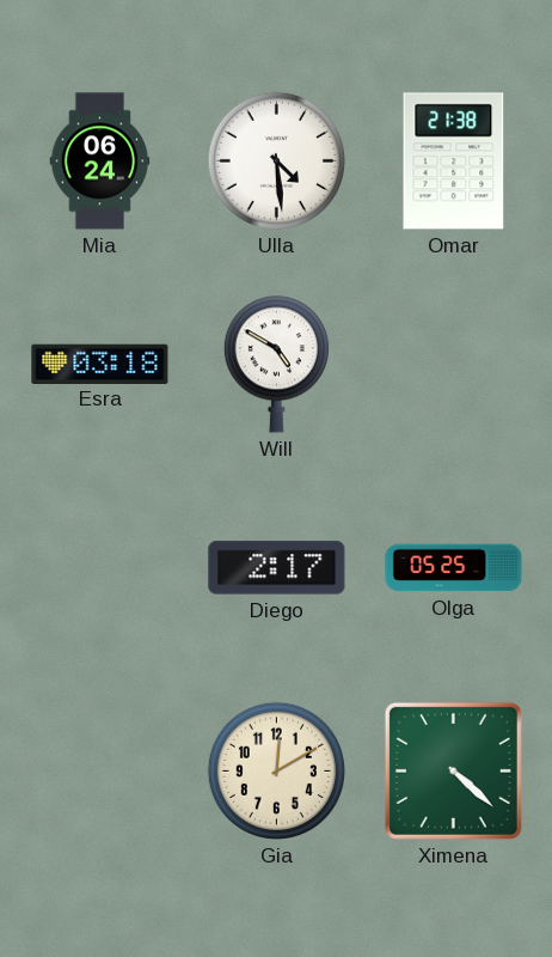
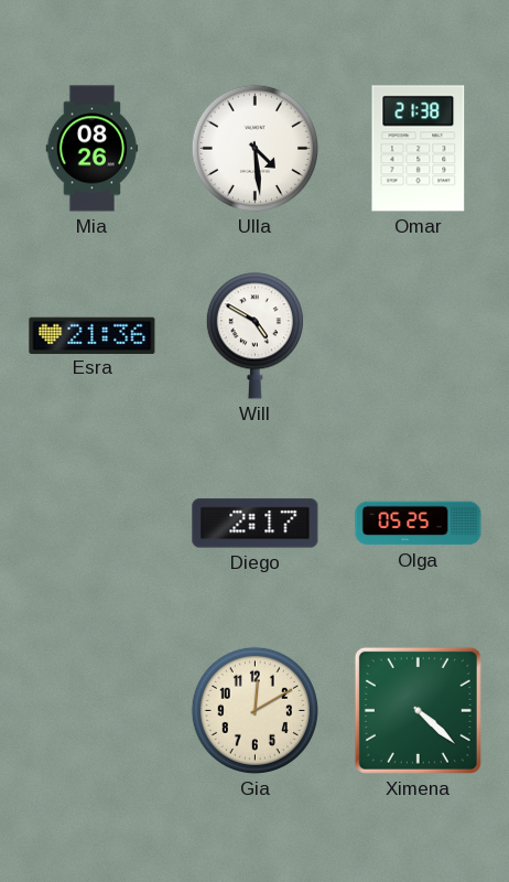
Mia: 06:24 -> 08:26
Esra: 03:18 -> 21:36
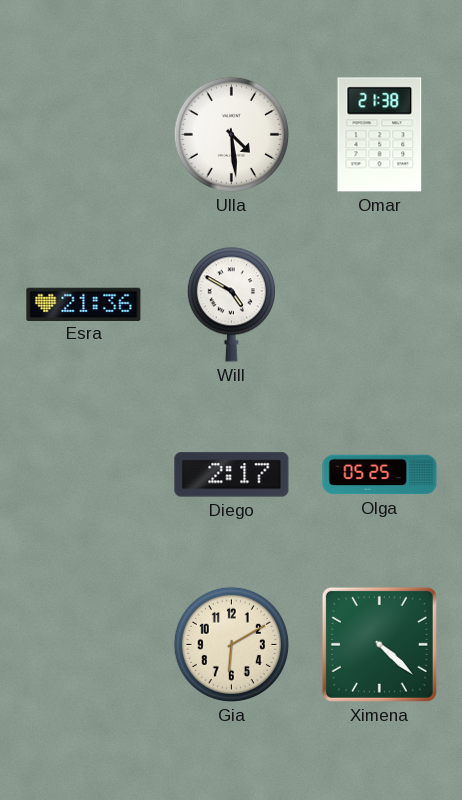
Mia: 08:26 -> none
Gia: 12:10 -> 6:10
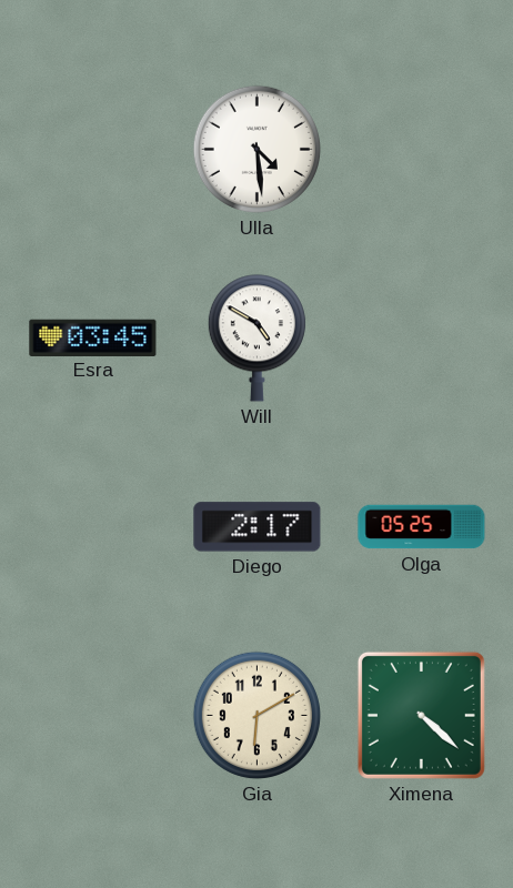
Omar: 21:38 -> none
Esra: 21:36 -> 03:45
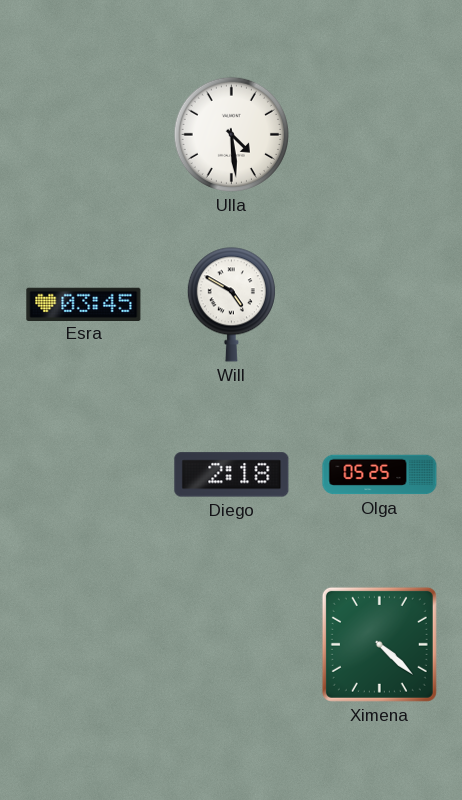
Diego: 2:17 -> 2:18
Gia: 6:10 -> none
